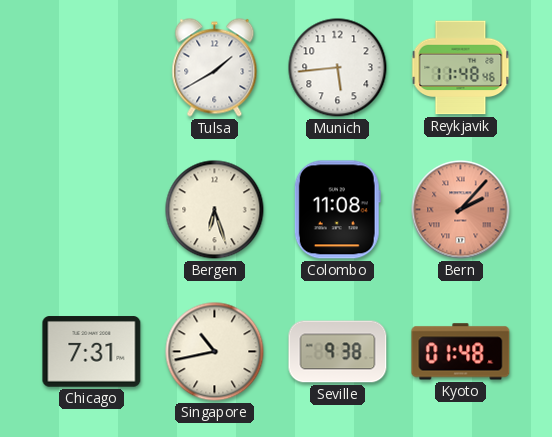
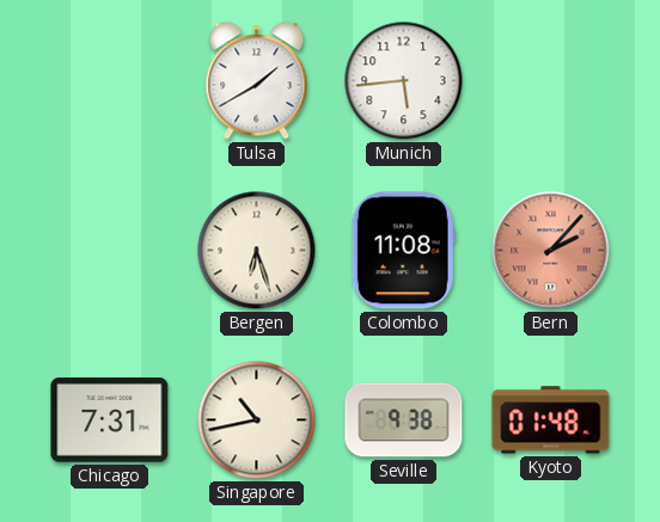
Reykjavik: 11:48 -> none
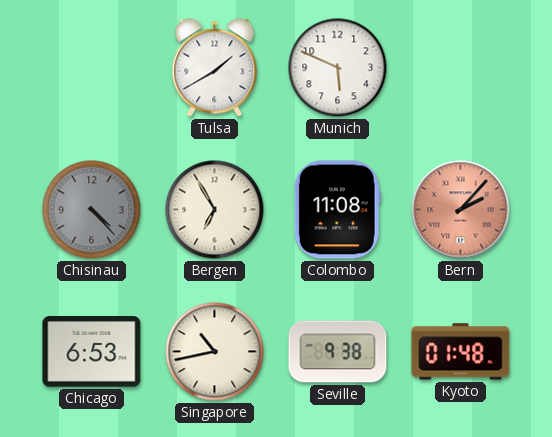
Munich: 5:44 -> 5:49
Chisinau: none -> 4:23
Bergen: 6:27 -> 6:55
Chicago: 7:31 -> 6:53
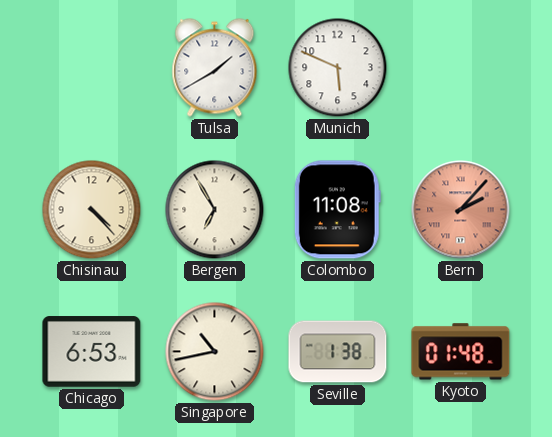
Chisinau dial: grey -> cream
Seville: 9:38 -> 1:38
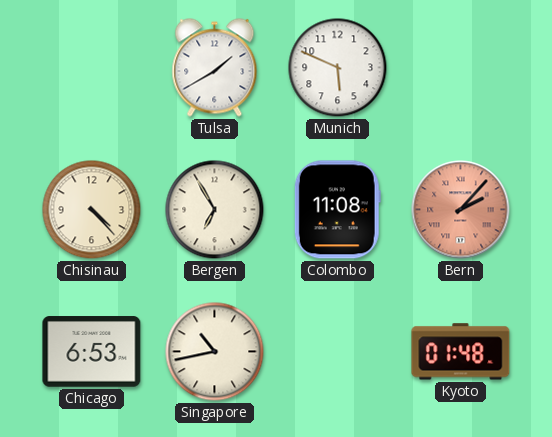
Seville: 1:38 -> none
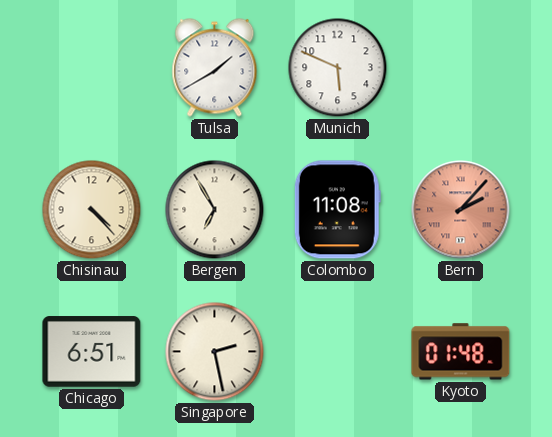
Chicago: 6:53 -> 6:51
Singapore: 10:43 -> 2:28
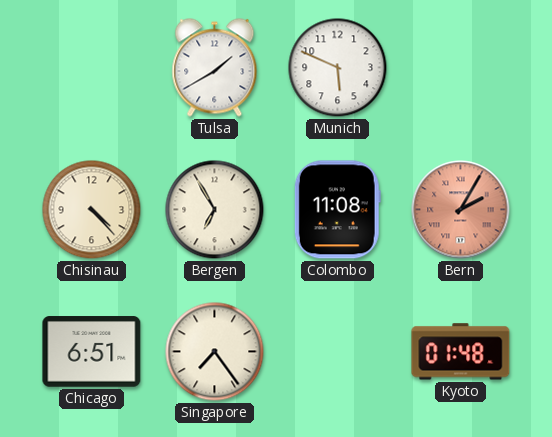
Bern: 2:07 -> 2:05
Singapore: 2:28 -> 7:24
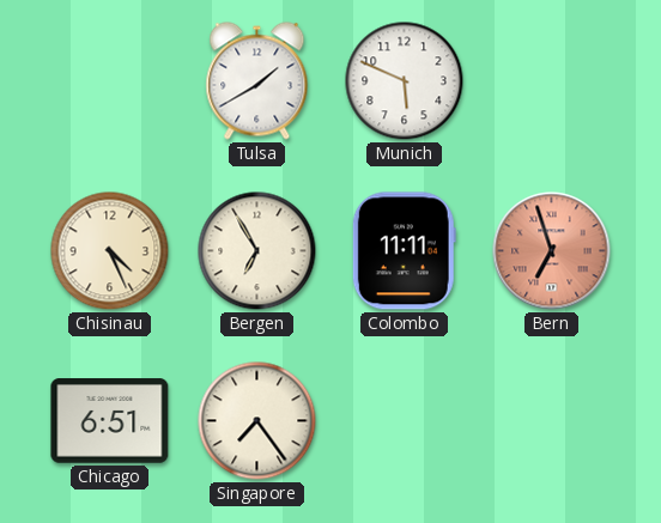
Chisinau: 4:23 -> 4:26
Colombo: 11:08 -> 11:11
Bern: 2:05 -> 6:57
Kyoto: 01:48 -> none
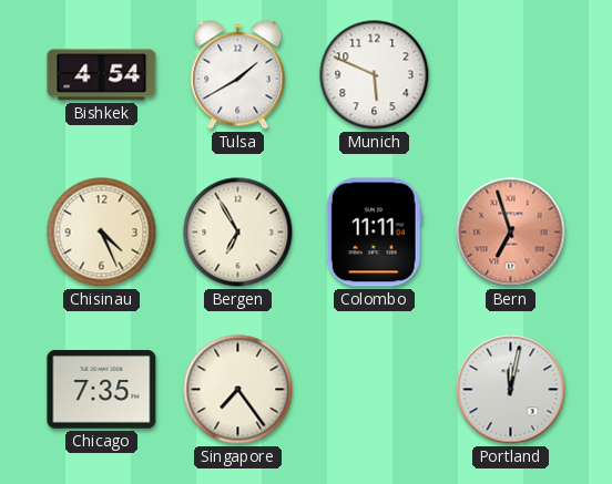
Bishkek: none -> 4:54
Chicago: 6:51 -> 7:35
Portland: none -> 12:02
